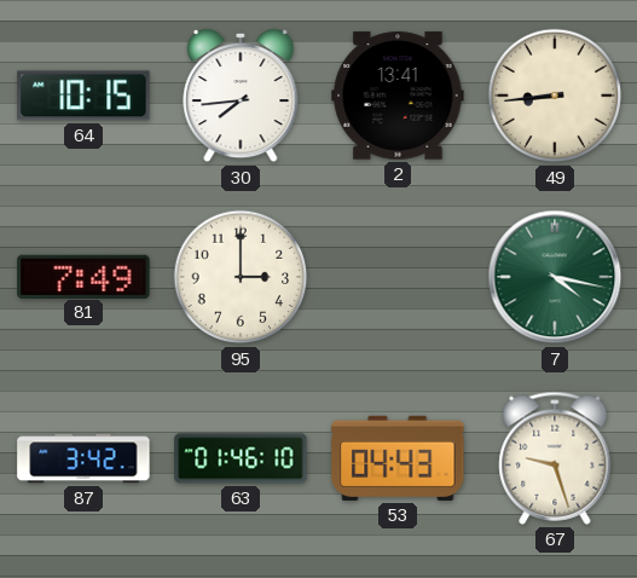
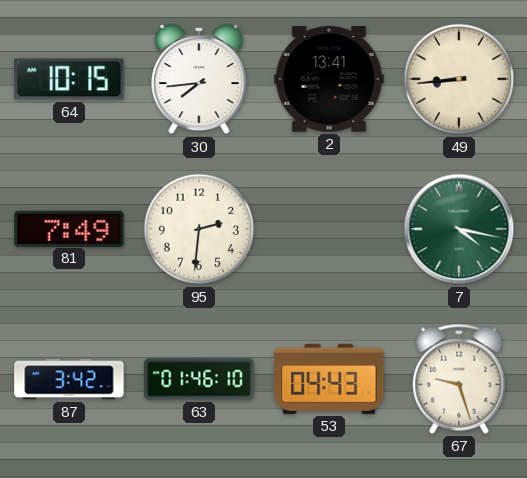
95: 3:00 -> 2:31
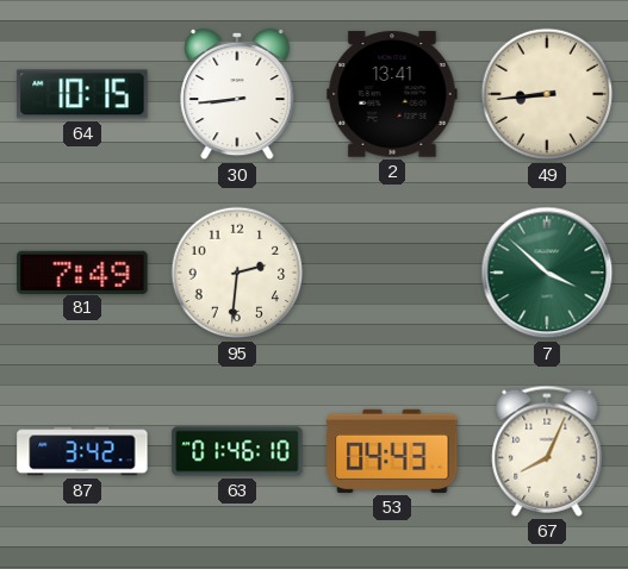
30: 7:44 -> 8:44
7: 4:17 -> 3:52
67: 9:27 -> 8:04
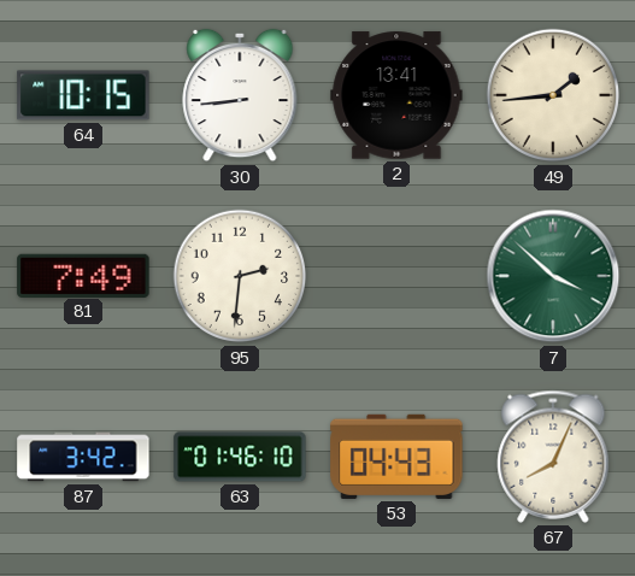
49: 8:44 -> 1:44
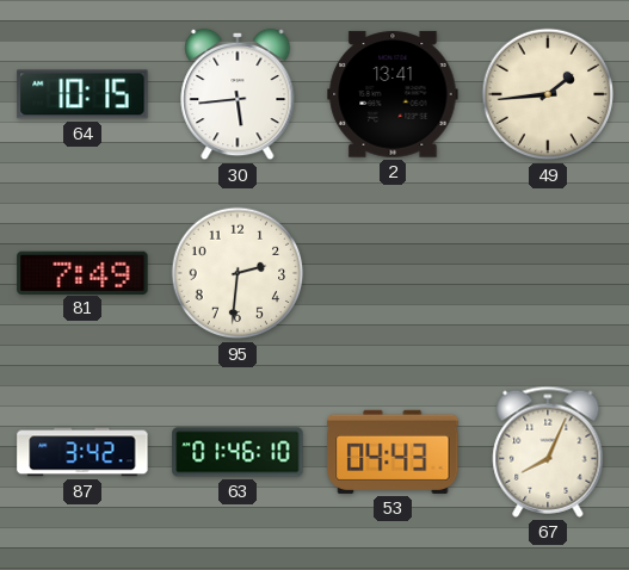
30: 8:44 -> 5:44
7: 3:52 -> none
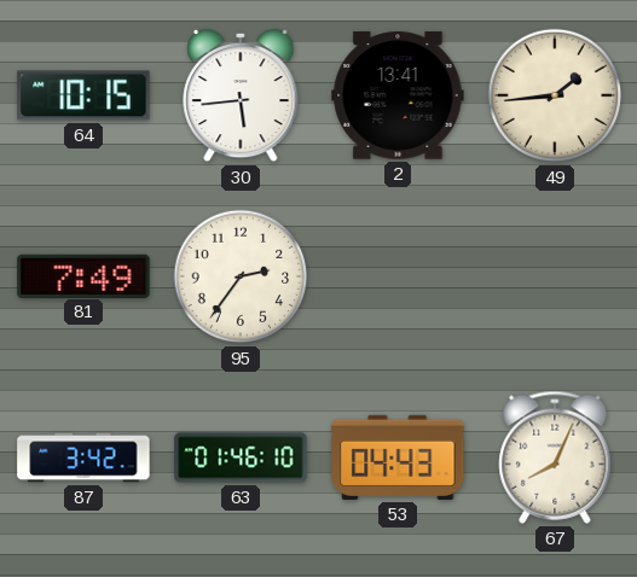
95: 2:31 -> 2:36
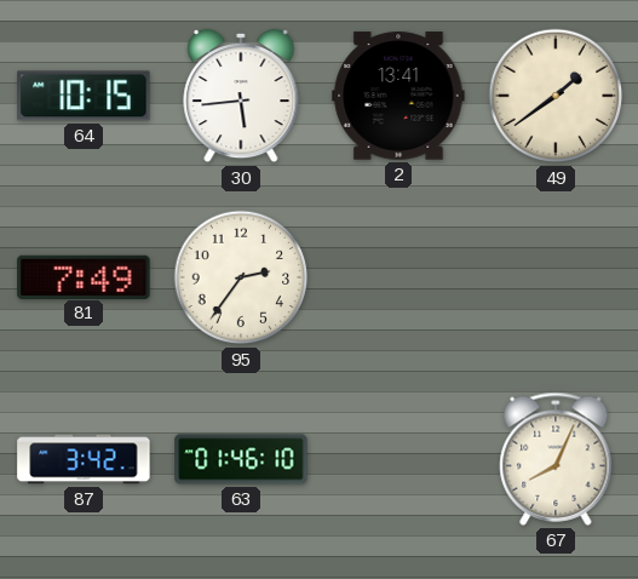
49: 1:44 -> 1:39
53: 04:43 -> none
